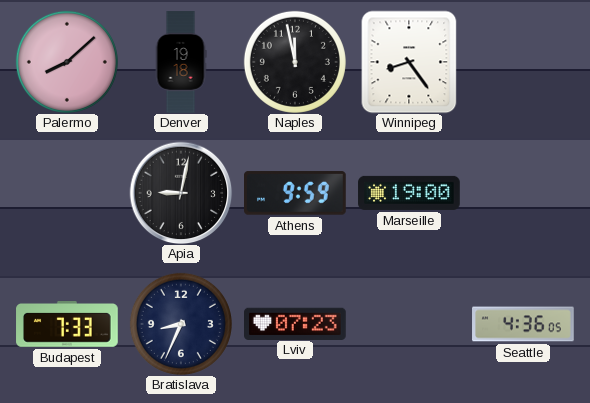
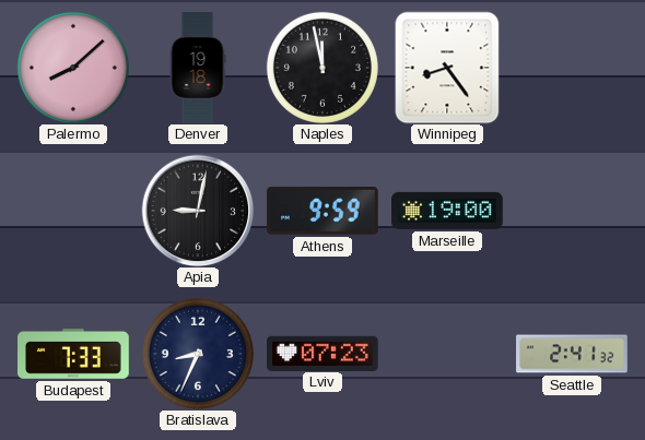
Seattle: 4:36 -> 2:41
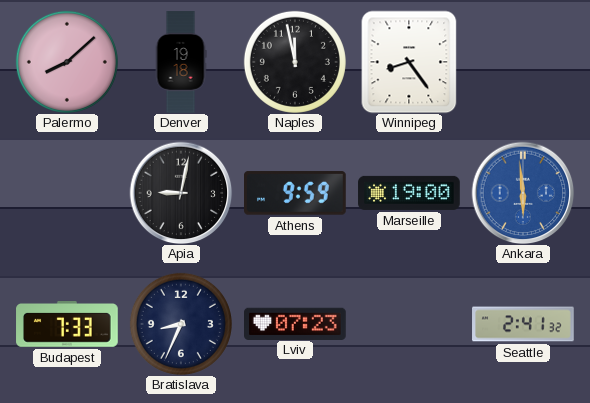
Ankara: none -> 5:59
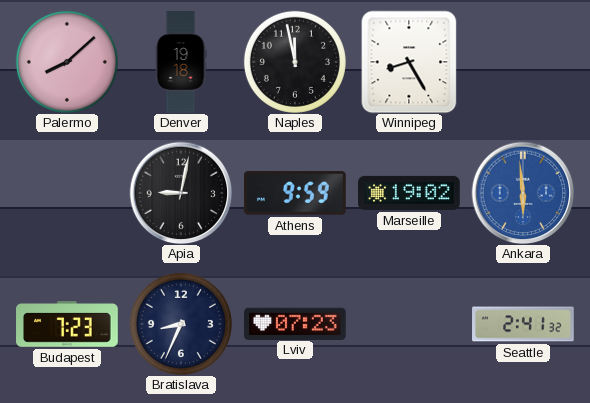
Winnipeg: 8:24 -> 8:25
Marseille: 19:00 -> 19:02
Budapest: 7:33 -> 7:23
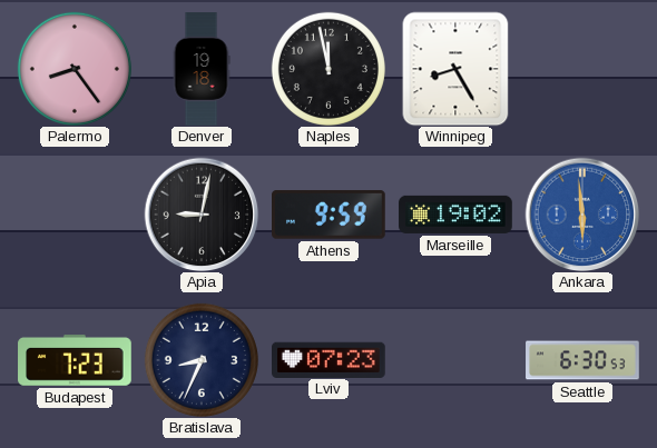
Palermo: 8:08 -> 8:24
Seattle: 2:41 -> 6:30
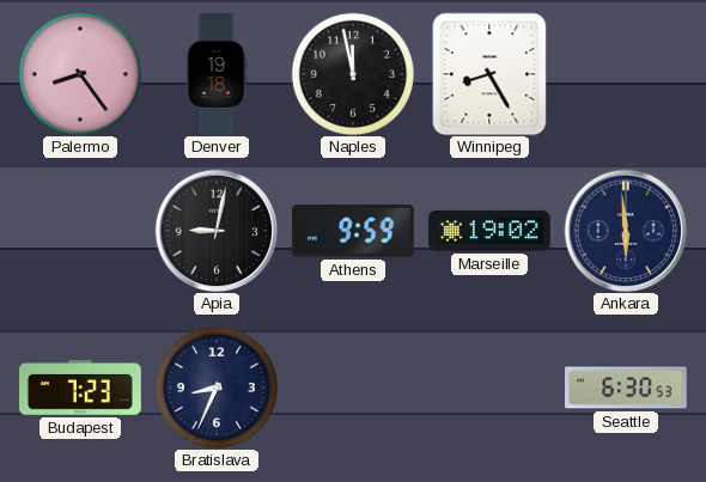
Ankara dial: blue -> navy
Lviv: 07:23 -> none
